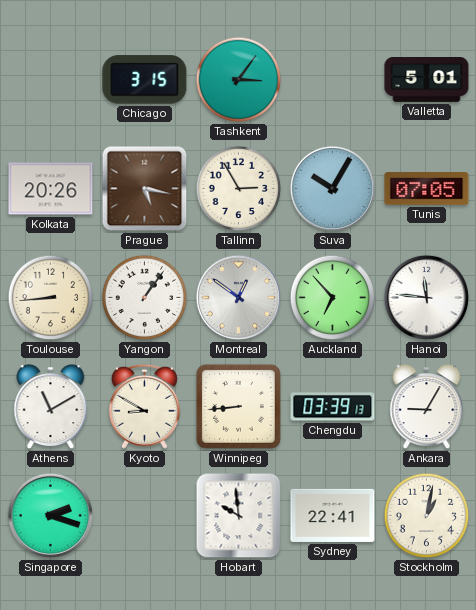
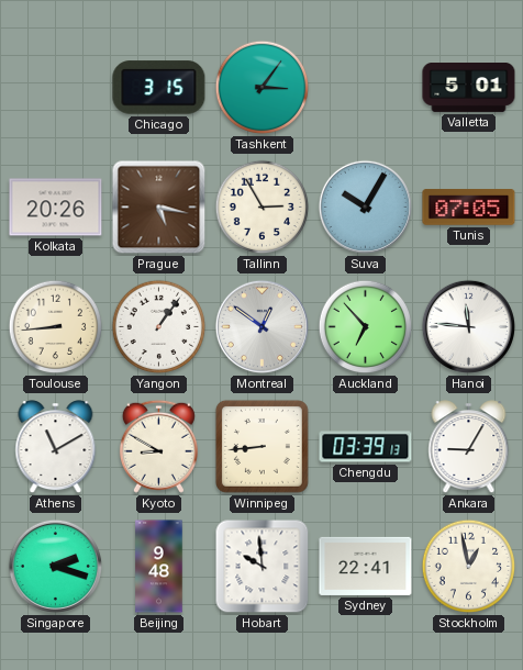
Beijing: none -> 9:48
Stockholm: 1:02 -> 12:58
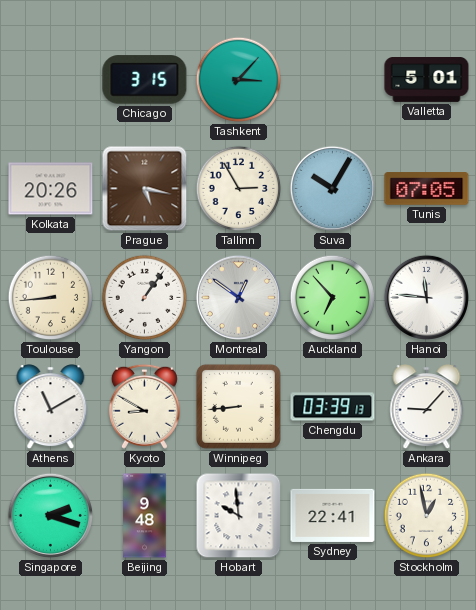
Tashkent: 3:06 -> 3:07
Ankara: 9:05 -> 9:07
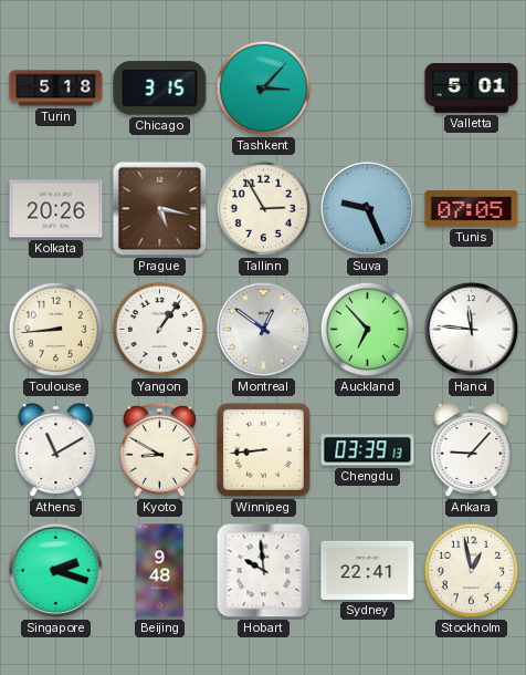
Turin: none -> 5:18
Suva: 10:05 -> 9:26
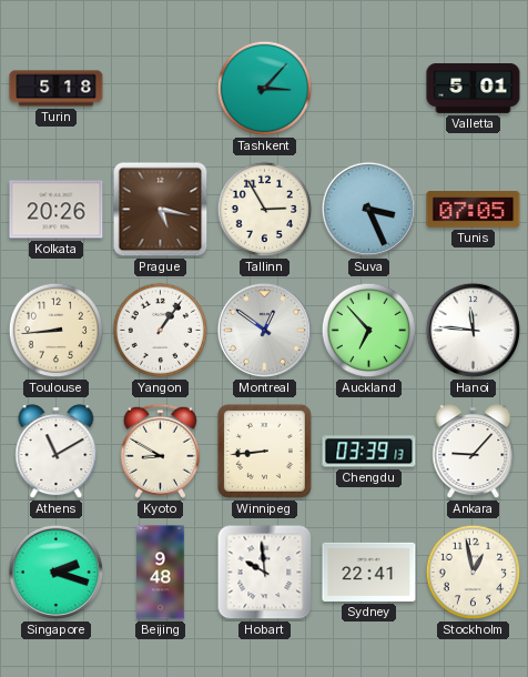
Chicago: 3:15 -> none
Suva: 9:26 -> 3:26
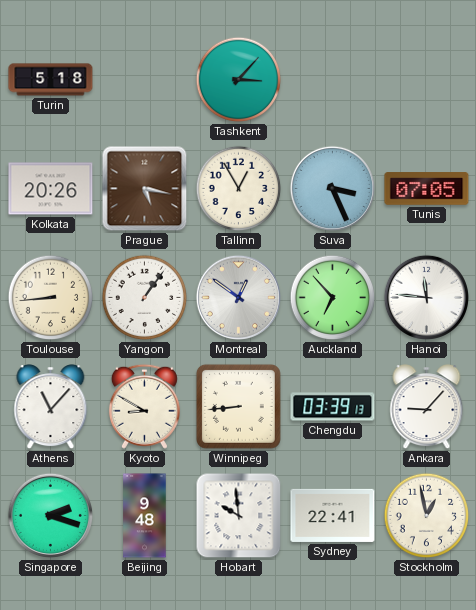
Valletta: 5:01 -> none
Tallinn: 2:55 -> 12:55
Athens: 11:10 -> 11:07
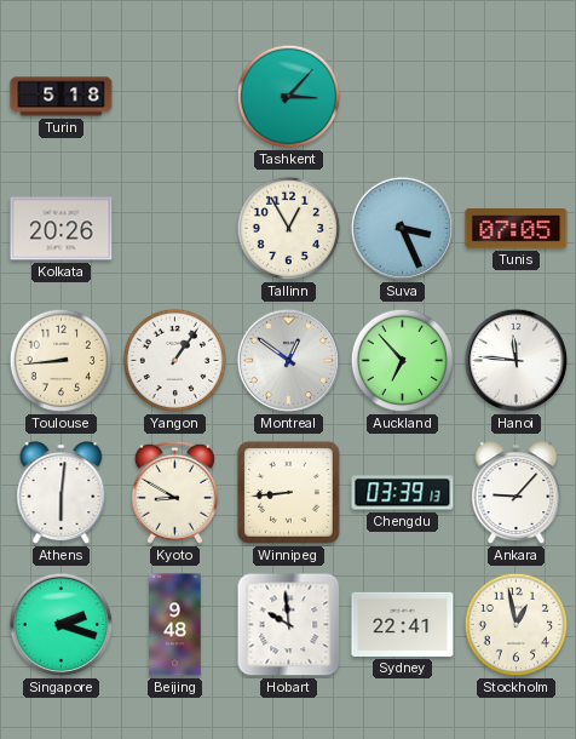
Prague: 5:17 -> none
Athens: 11:07 -> 6:01
